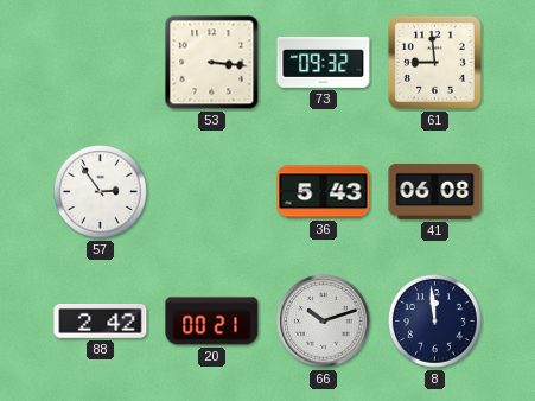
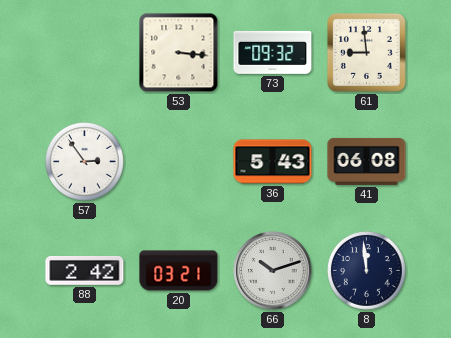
20: 00:21 -> 03:21
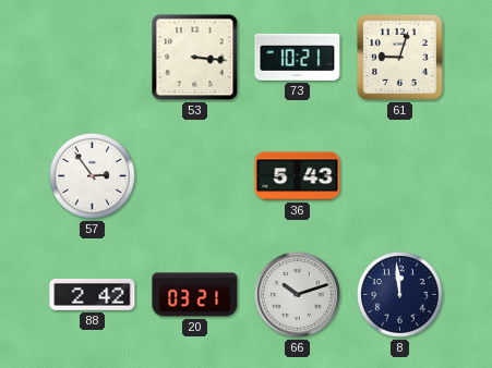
73: 09:32 -> 10:21
61: 8:59 -> 9:03
41: 06:08 -> none
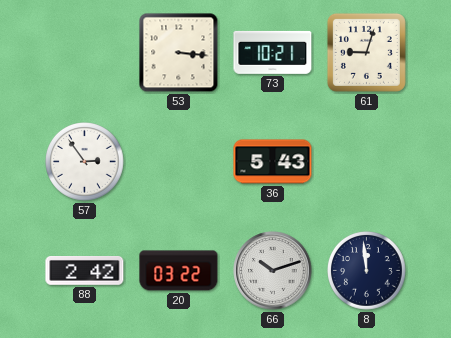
20: 03:21 -> 03:22
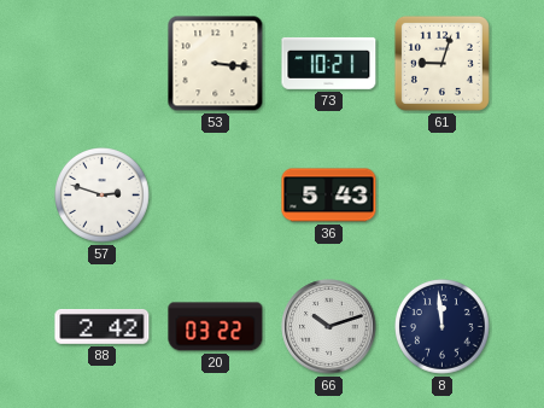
57: 2:54 -> 2:48
